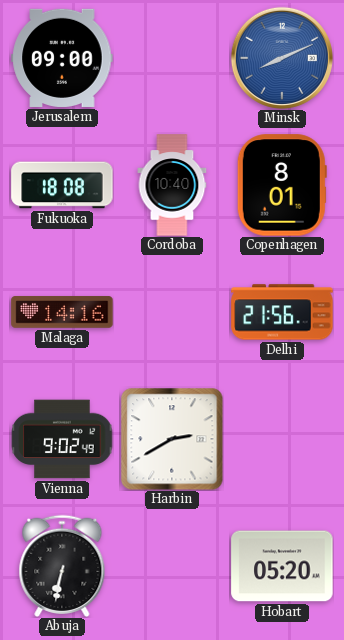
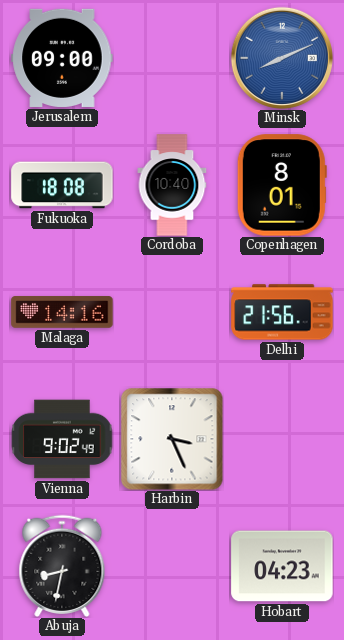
Harbin: 2:40 -> 3:26
Abuja: 6:32 -> 8:32
Hobart: 05:20 -> 04:23
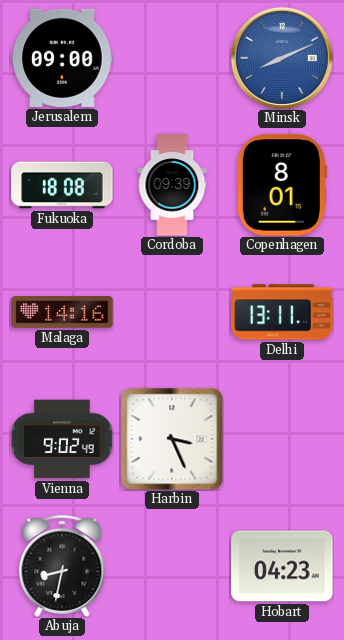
Cordoba: 10:40 -> 09:39
Delhi: 21:56 -> 13:11
